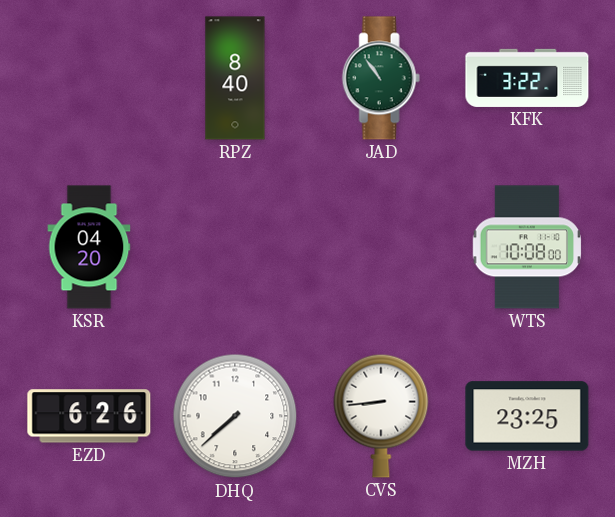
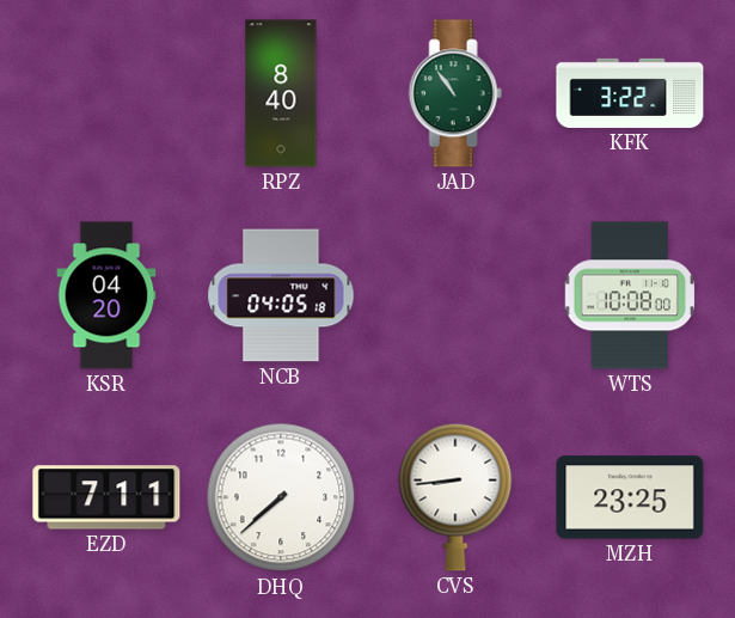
NCB: none -> 04:05
EZD: 6:26 -> 7:11
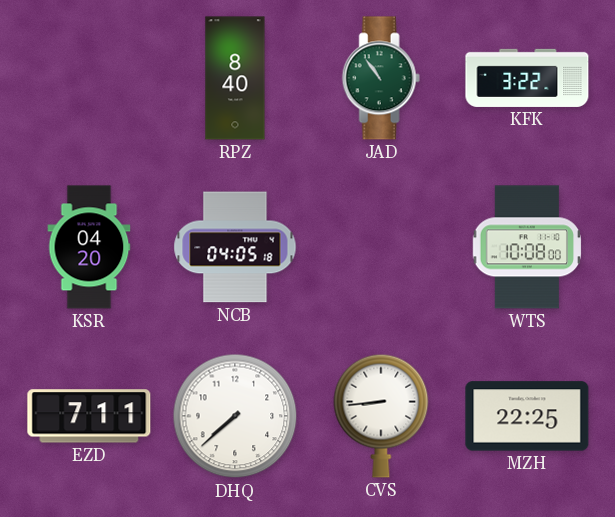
MZH: 23:25 -> 22:25
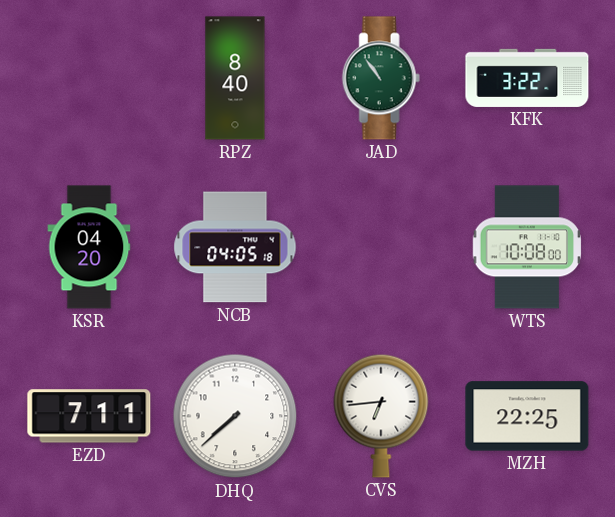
CVS: 8:44 -> 6:44
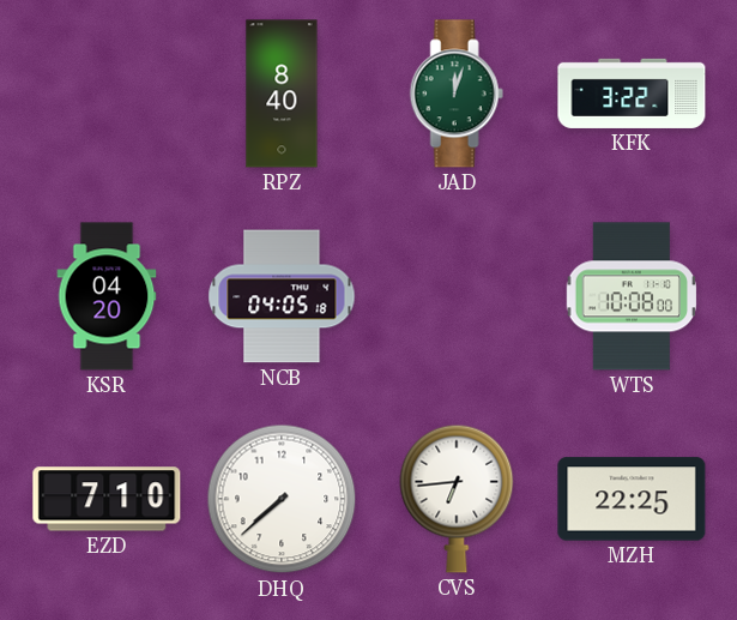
JAD: 10:54 -> 12:03
EZD: 7:11 -> 7:10
